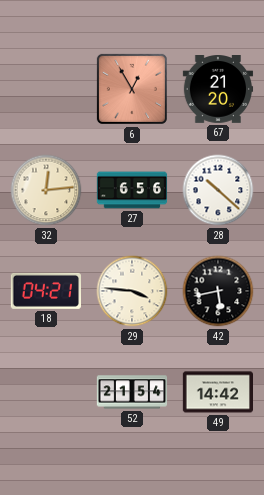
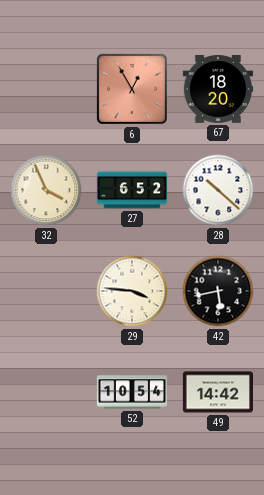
67: 21:20 -> 18:20
32: 12:14 -> 3:56
27: 6:56 -> 6:52
18: 04:21 -> none
52: 21:54 -> 10:54
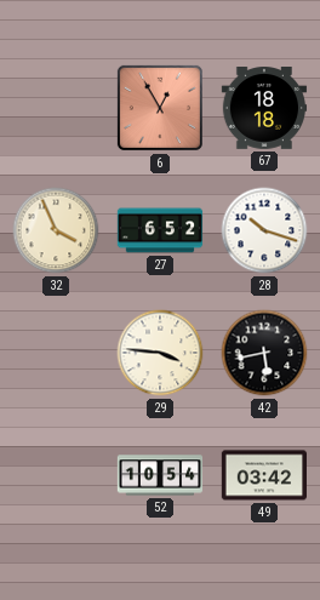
67: 18:20 -> 18:18
28: 10:22 -> 10:18
49: 14:42 -> 03:42
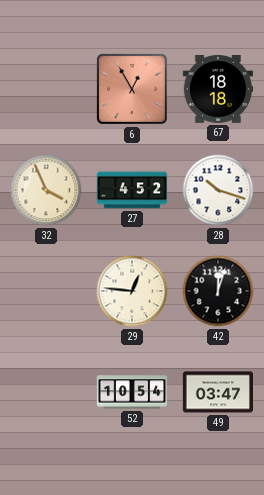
27: 6:52 -> 4:52
29: 3:46 -> 12:46
42: 5:43 -> 12:03
49: 03:42 -> 03:47
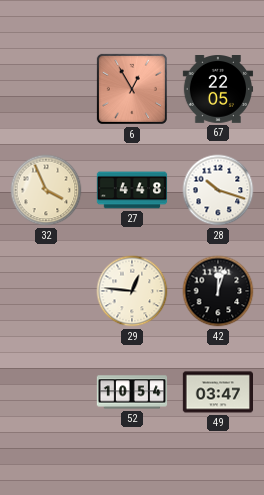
67: 18:18 -> 22:05
27: 4:52 -> 4:48
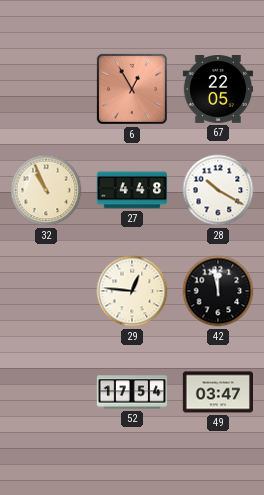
32: 3:56 -> 10:56
28: 10:18 -> 10:20
42: 12:03 -> 11:58
52: 10:54 -> 17:54
